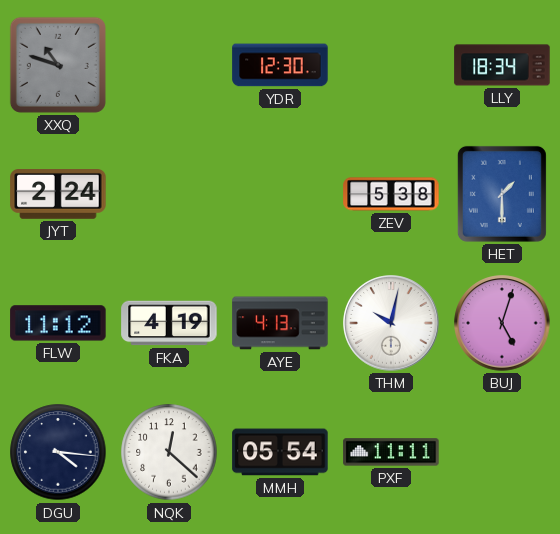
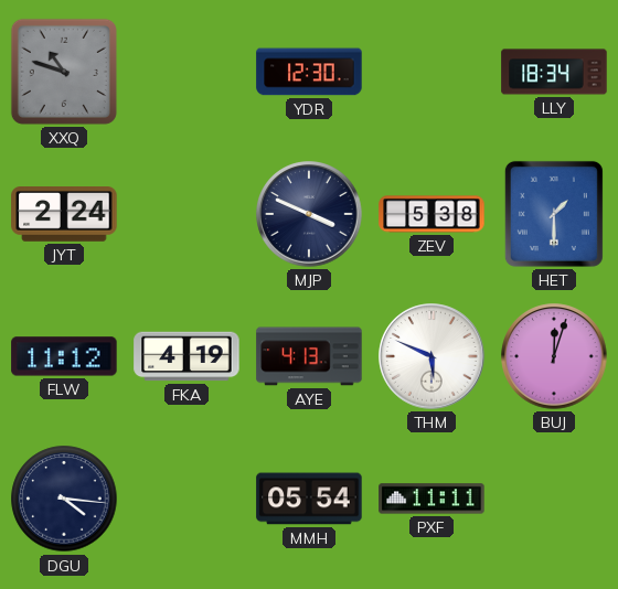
MJP: none -> 3:49
THM: 10:02 -> 5:49
BUJ: 5:03 -> 12:03
NQK: 12:22 -> none
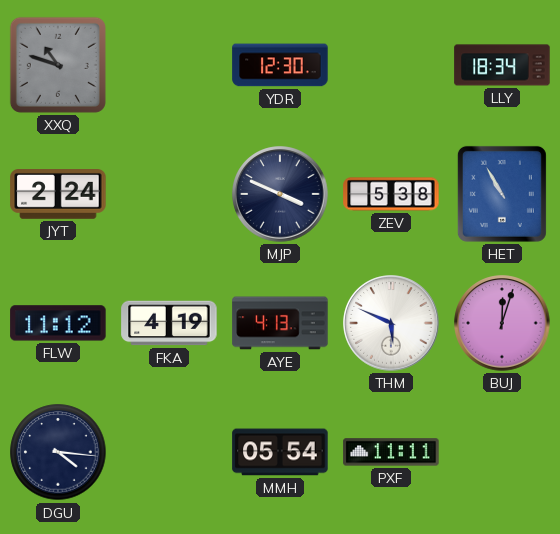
HET: 1:30 -> 10:55
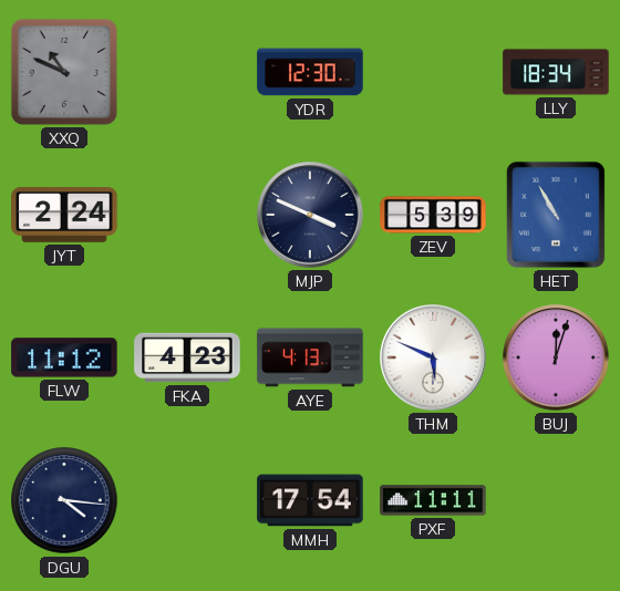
XXQ: 10:48 -> 10:49
ZEV: 5:38 -> 5:39
FKA: 4:19 -> 4:23
MMH: 05:54 -> 17:54
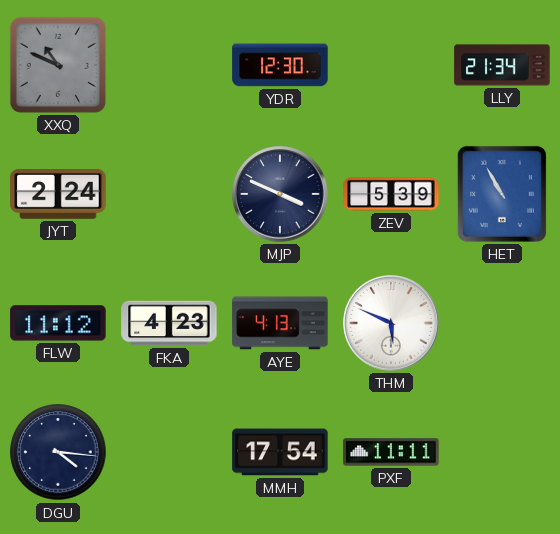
LLY: 18:34 -> 21:34
BUJ: 12:03 -> none
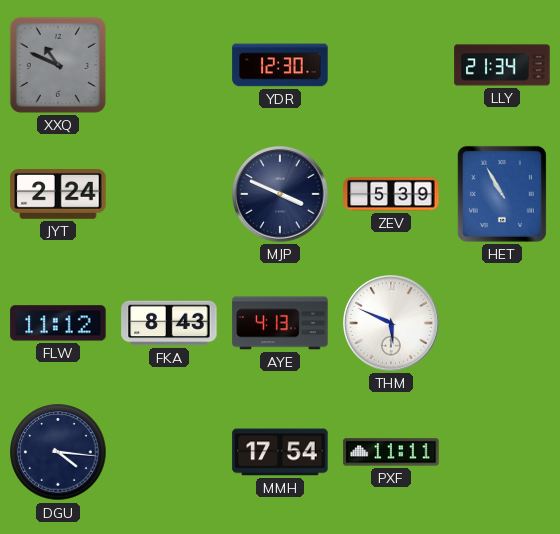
FKA: 4:23 -> 8:43
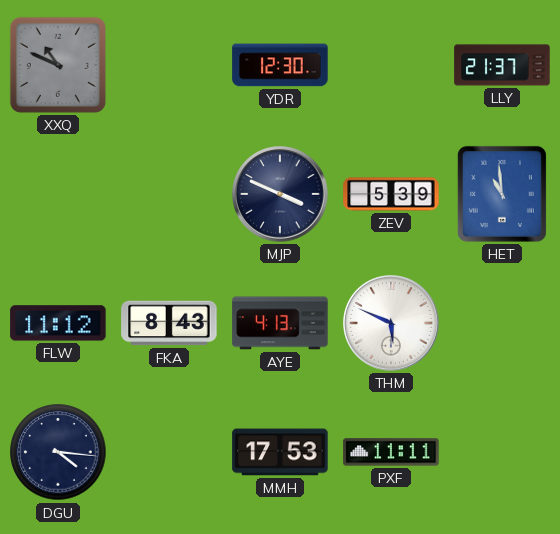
LLY: 21:34 -> 21:37
JYT: 2:24 -> none
HET: 10:55 -> 10:59
MMH: 17:54 -> 17:53
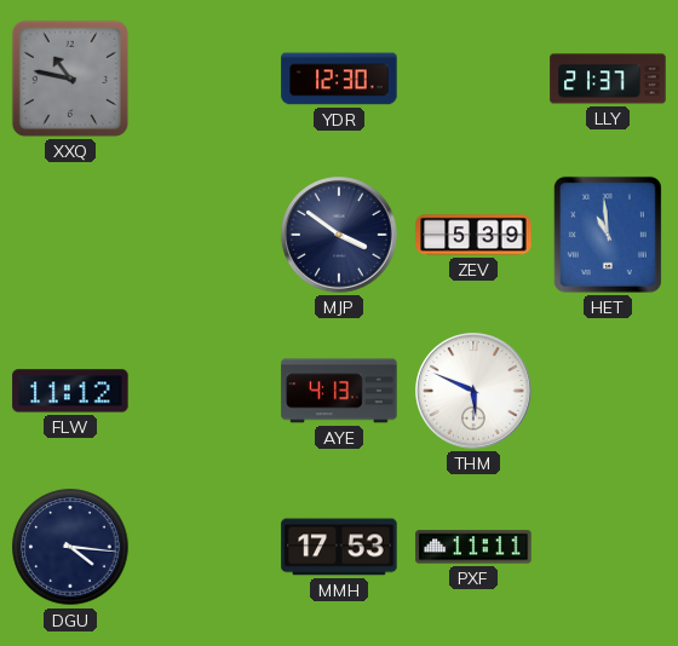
XXQ: 10:49 -> 10:47
MJP: 3:49 -> 3:51
FKA: 8:43 -> none
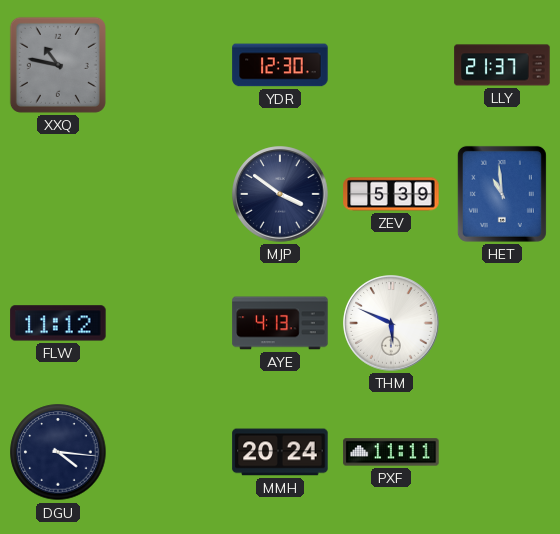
MMH: 17:53 -> 20:24
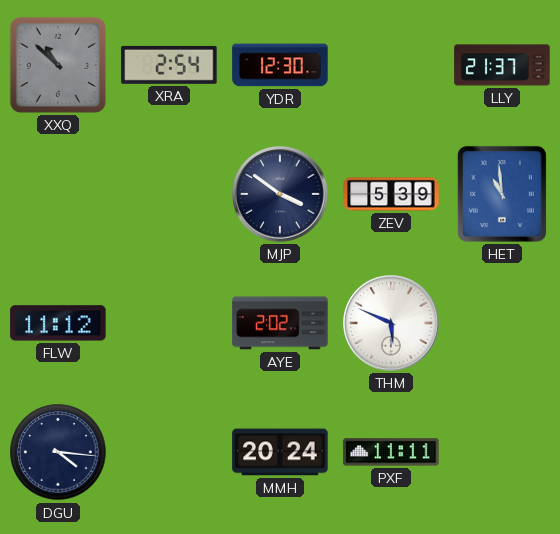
XXQ: 10:47 -> 10:52
XRA: none -> 2:54
AYE: 4:13 -> 2:02
